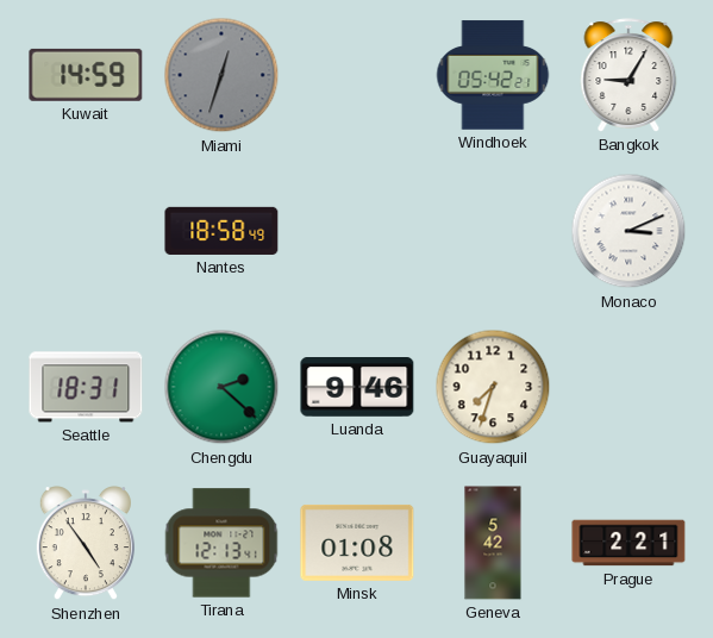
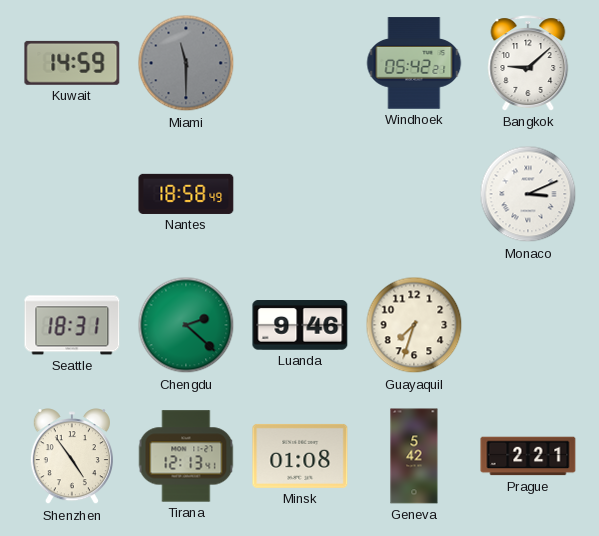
Miami: 12:33 -> 11:30
Bangkok: 9:05 -> 9:08
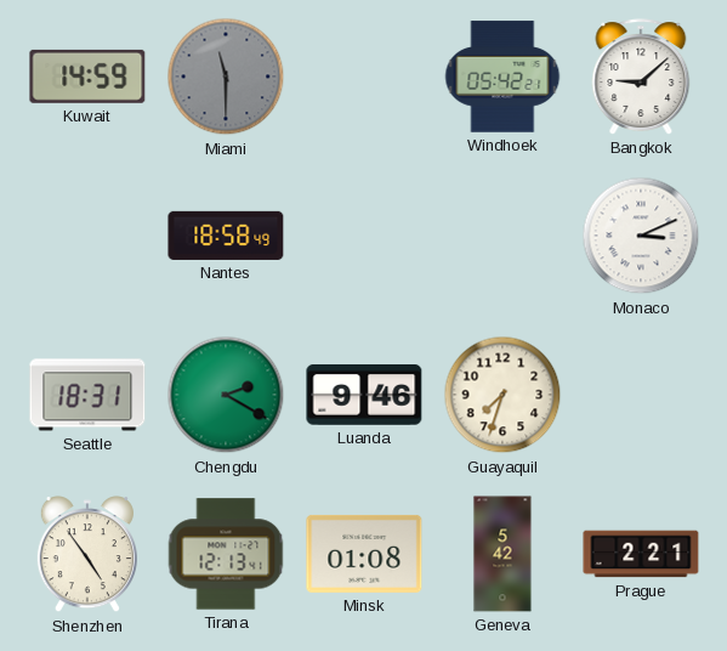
Chengdu: 2:22 -> 2:20
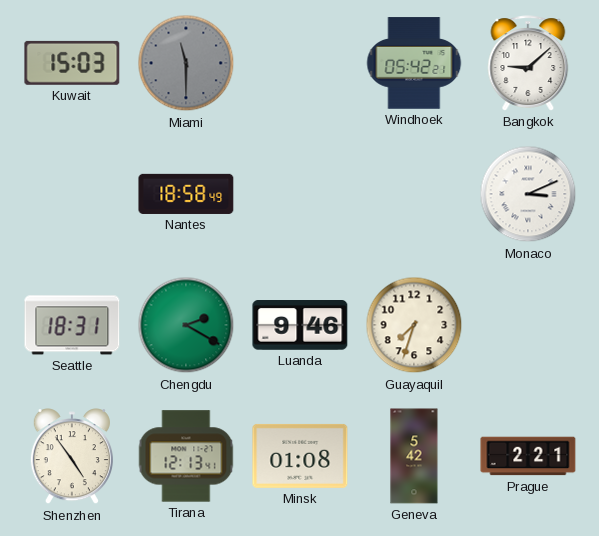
Kuwait: 14:59 -> 15:03
